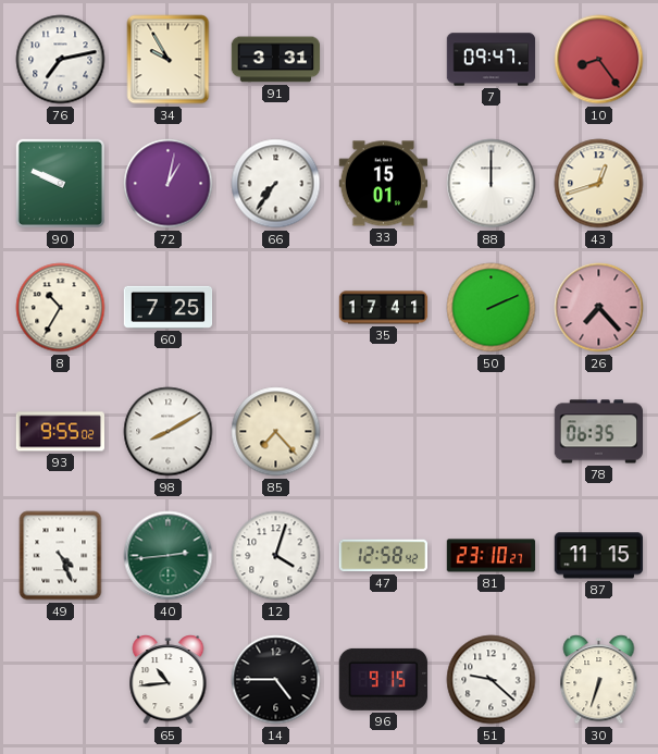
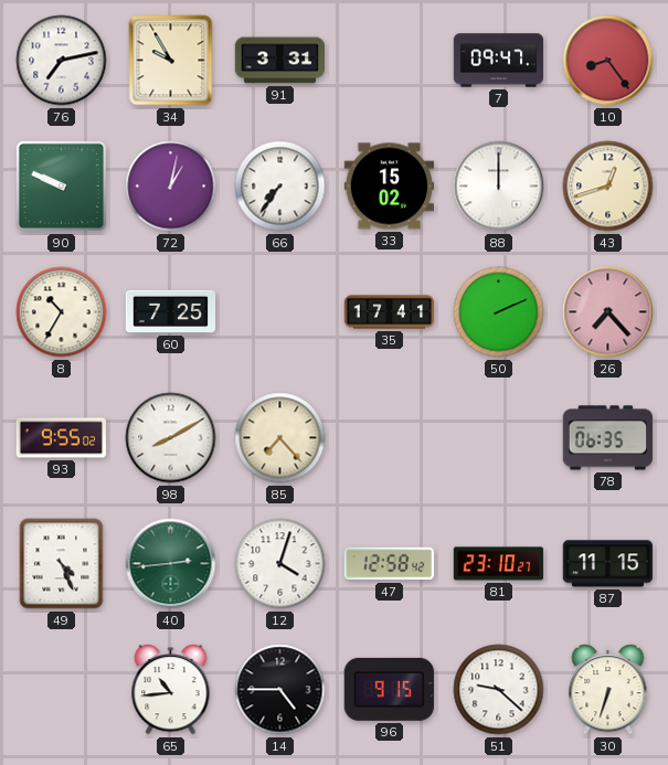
33: 15:01 -> 15:02
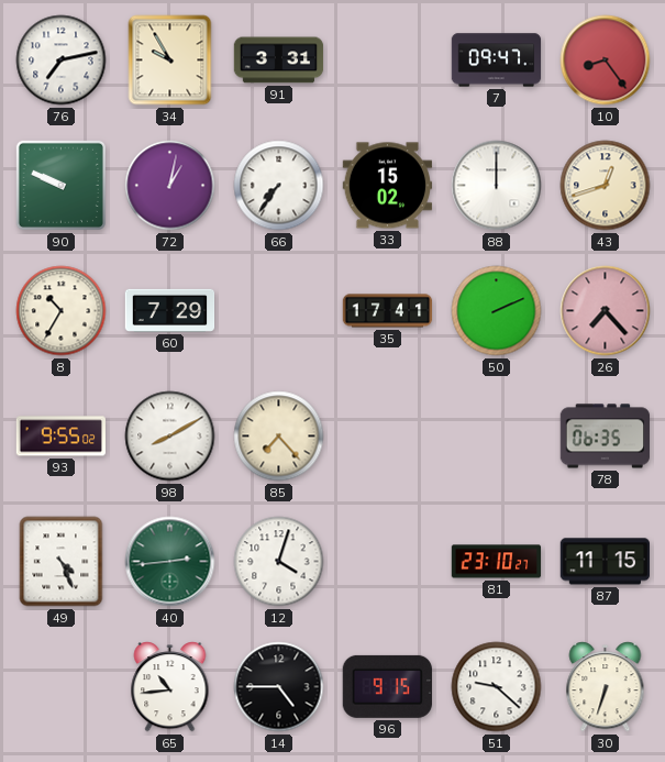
60: 7:25 -> 7:29
47: 12:58 -> none
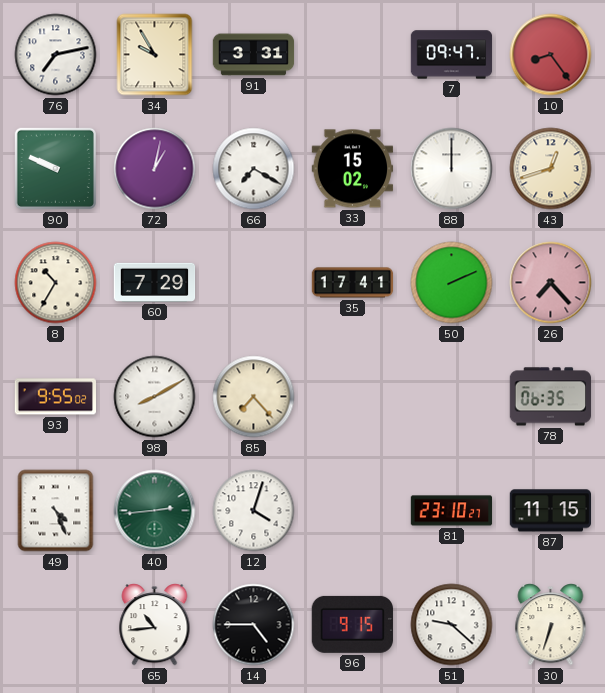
66: 7:36 -> 7:20
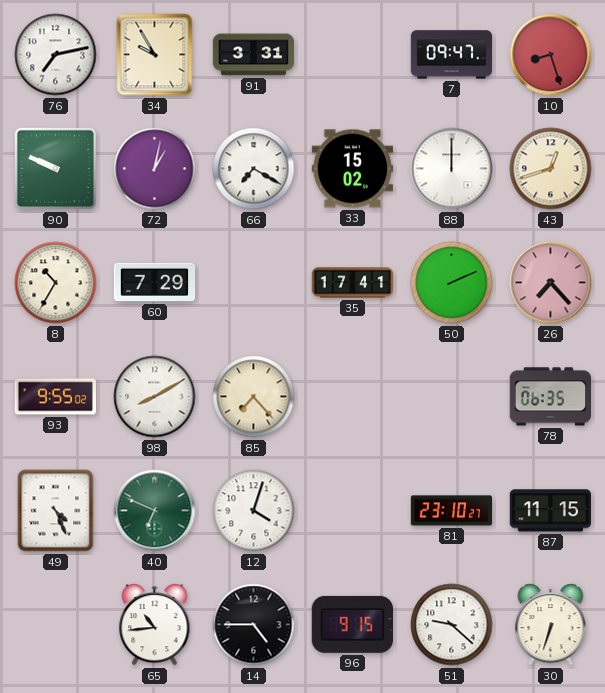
10: 8:24 -> 8:27
40: 2:44 -> 6:49
